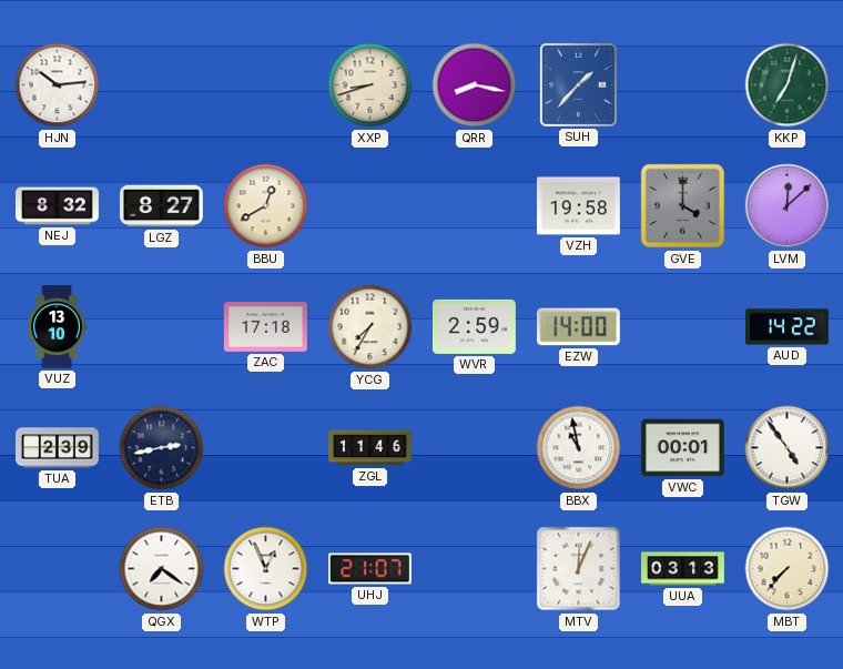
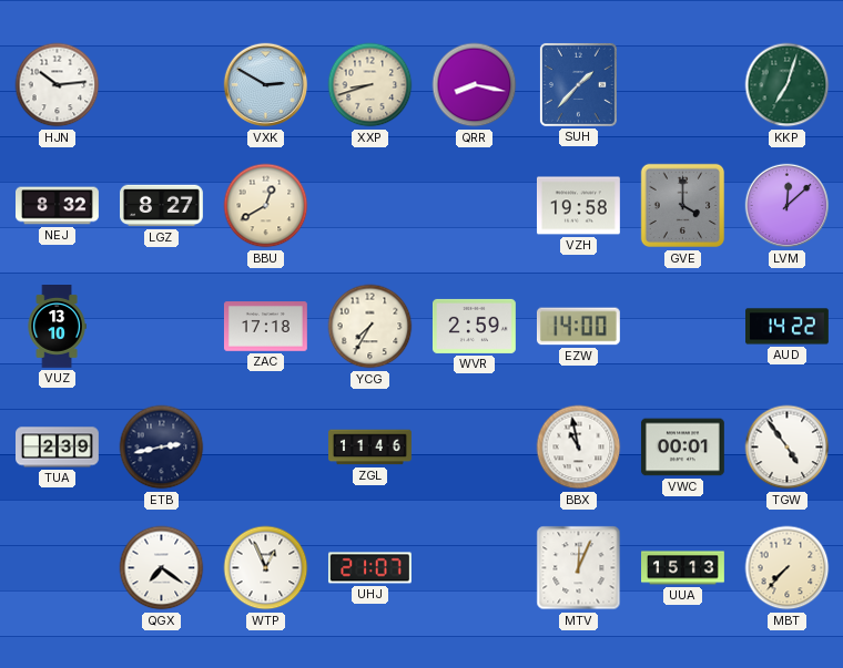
VXK: none -> 2:50
UUA: 03:13 -> 15:13
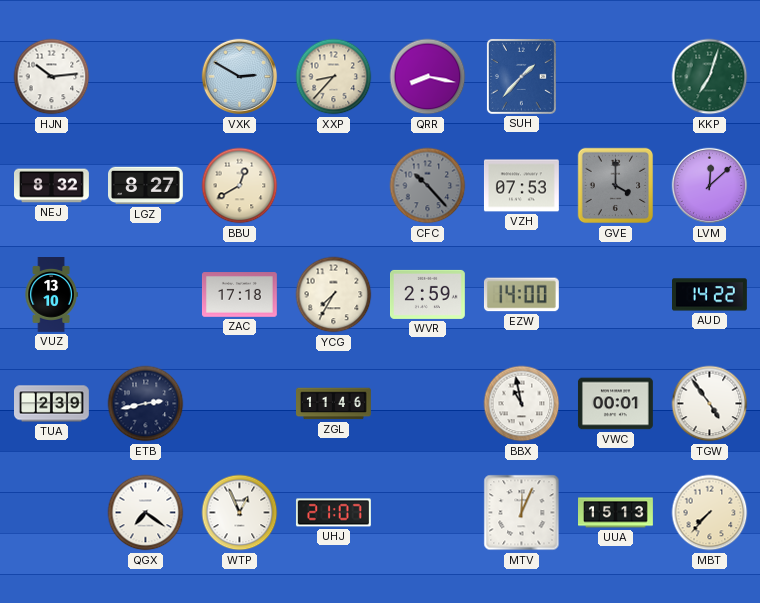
XXP: 8:42 -> 8:37
CFC: none -> 10:23
VZH: 19:58 -> 07:53
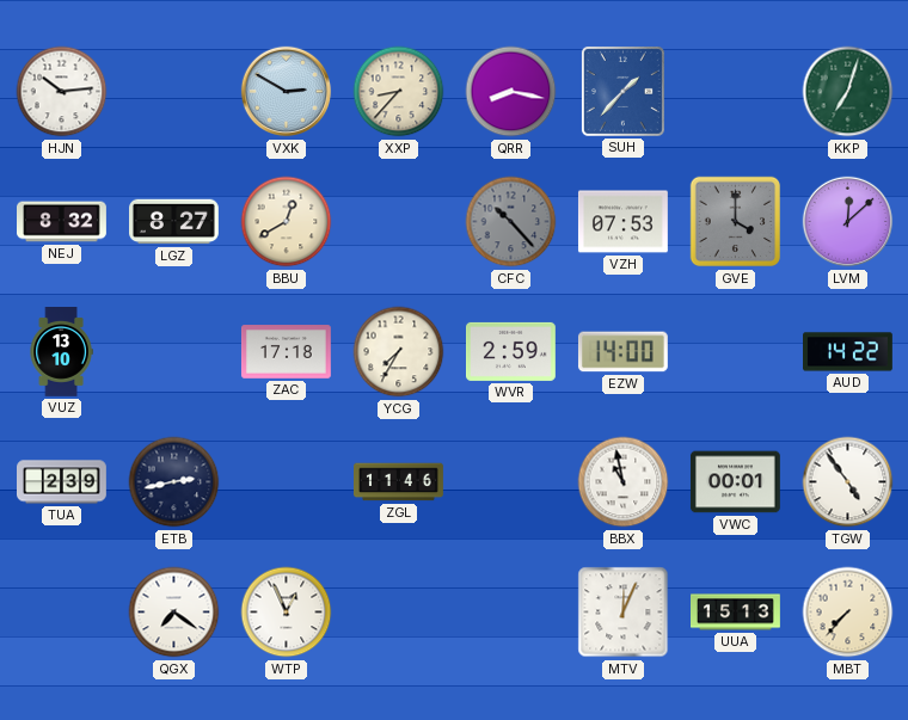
UHJ: 21:07 -> none
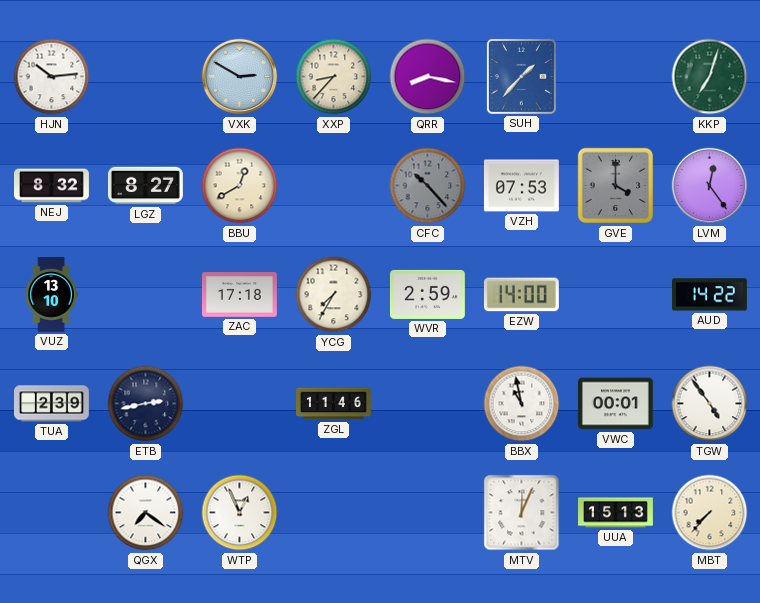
LVM: 12:08 -> 12:24
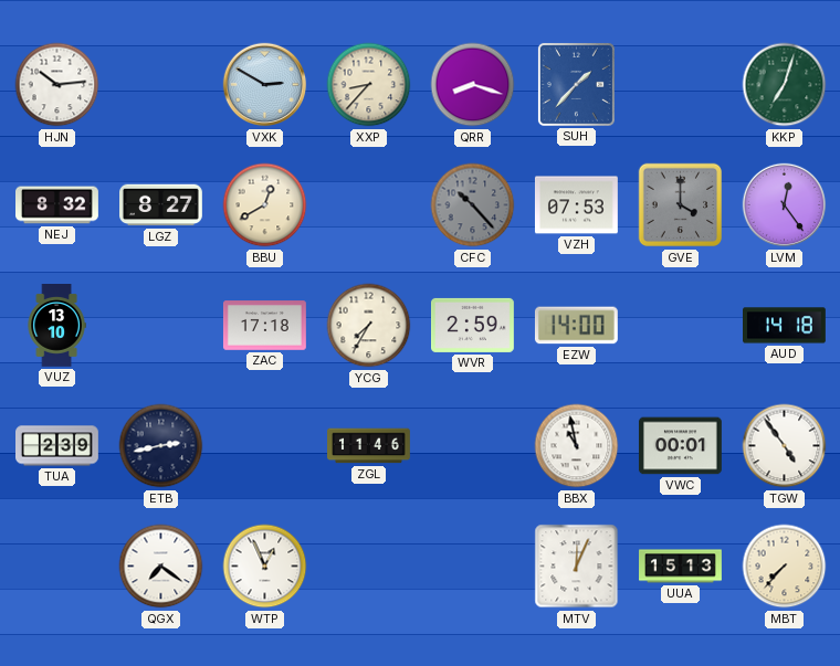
QRR: 8:17 -> 8:18
AUD: 14:22 -> 14:18
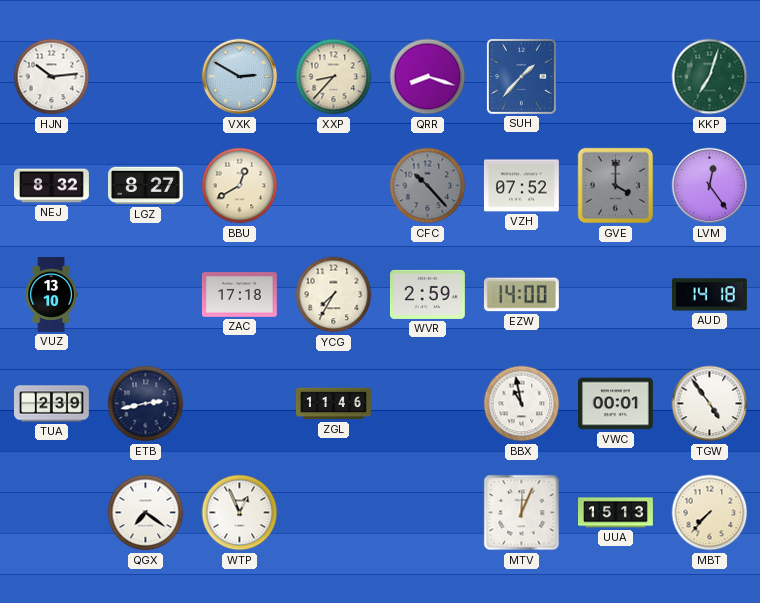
VZH: 07:53 -> 07:52
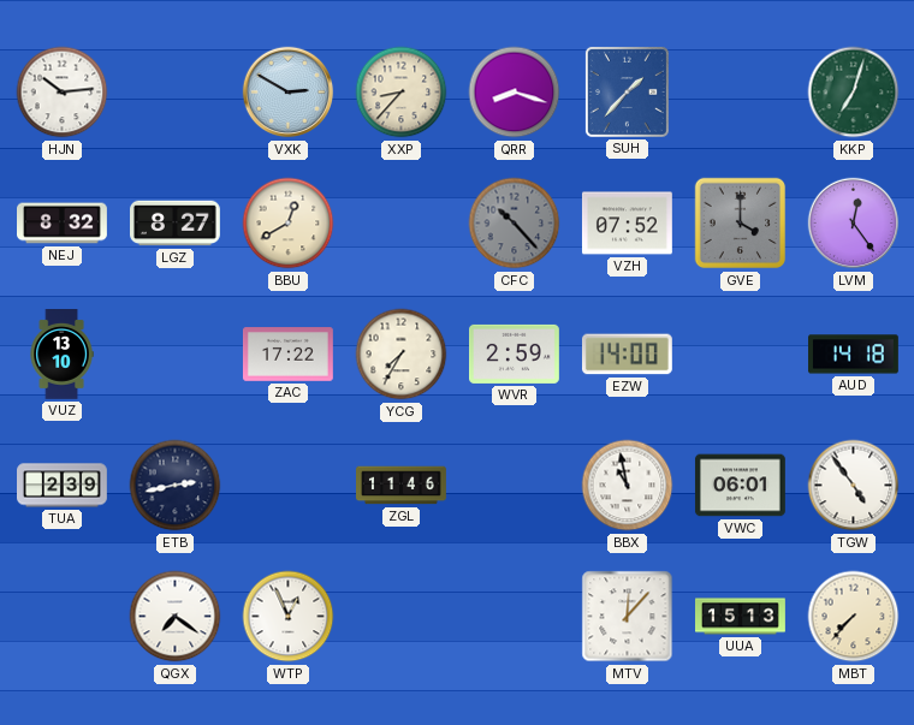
ZAC: 17:18 -> 17:22
VWC: 00:01 -> 06:01
MTV: 12:04 -> 12:07
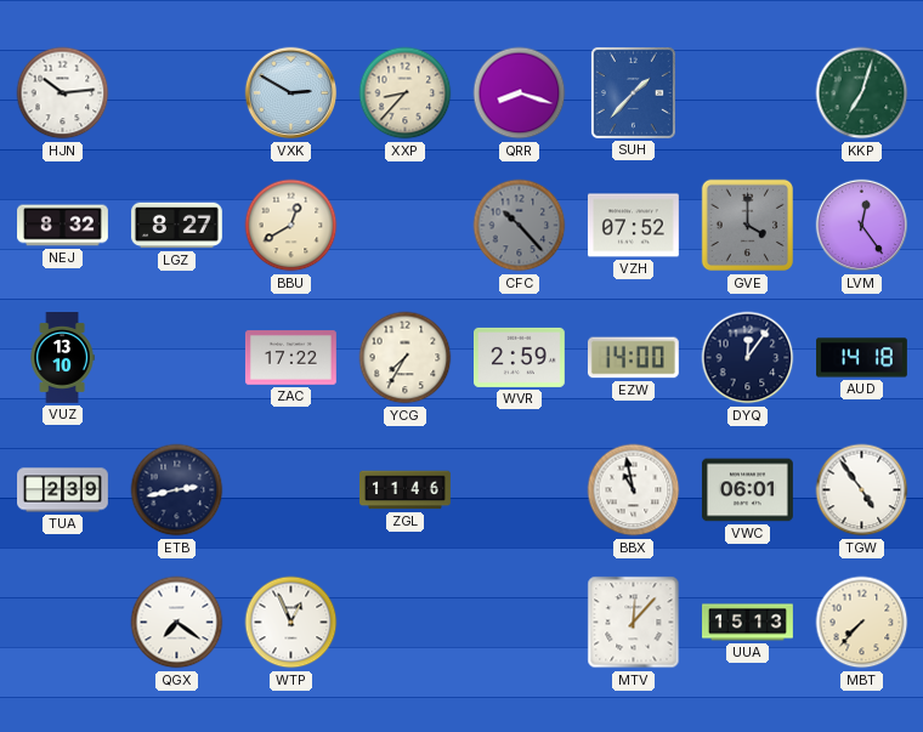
DYQ: none -> 12:06
